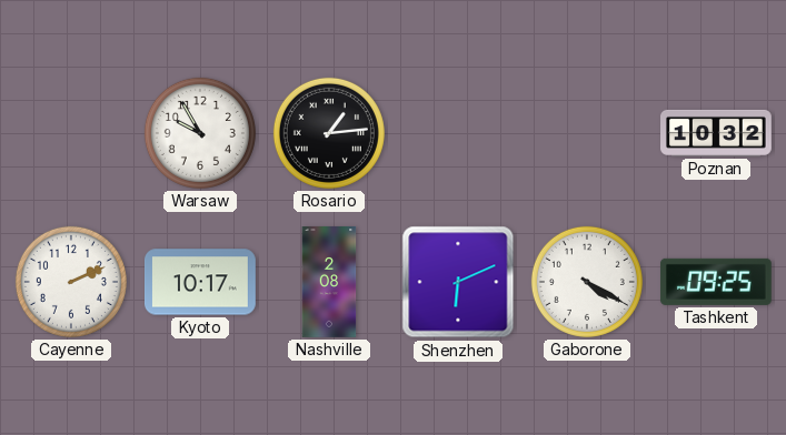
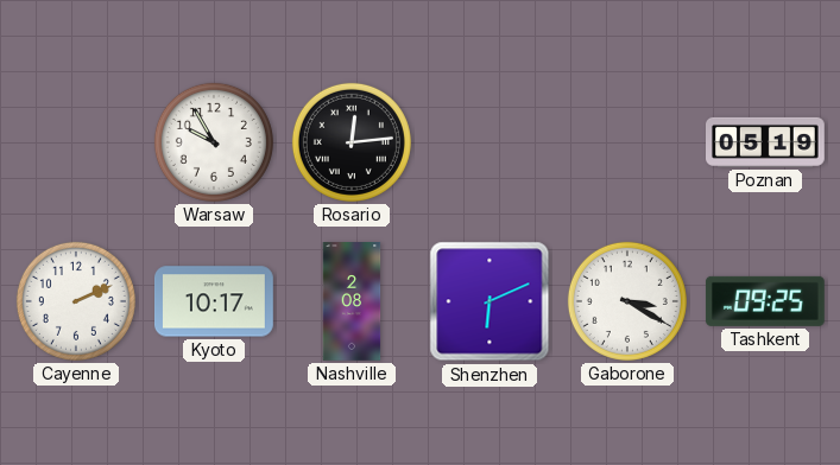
Rosario: 1:14 -> 12:14
Poznan: 10:32 -> 05:19
Gaborone: 4:20 -> 3:20
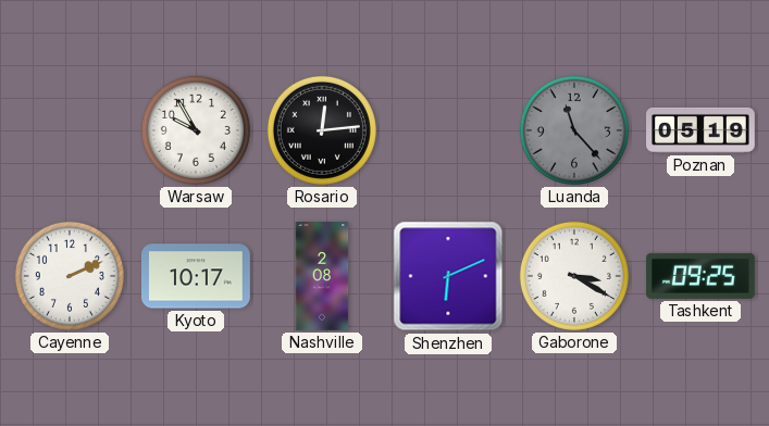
Luanda: none -> 11:23
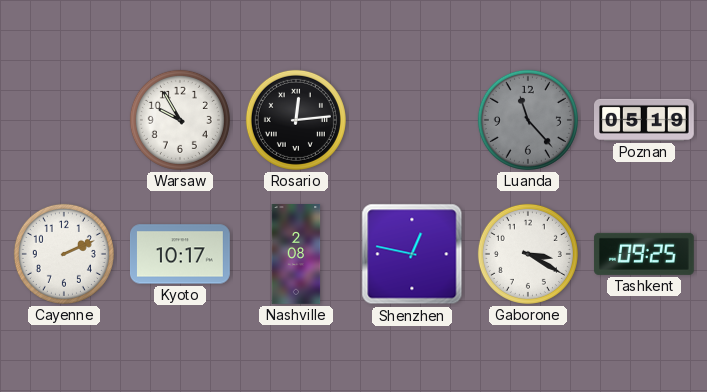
Shenzhen: 6:11 -> 12:47
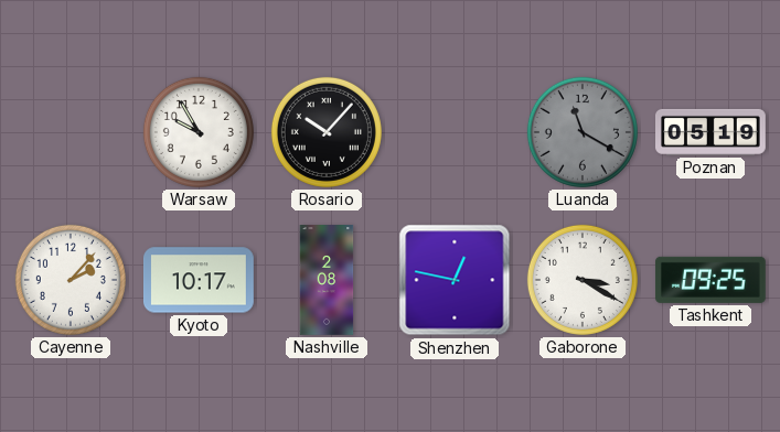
Rosario: 12:14 -> 10:07
Luanda: 11:23 -> 11:20
Cayenne: 2:11 -> 2:07
